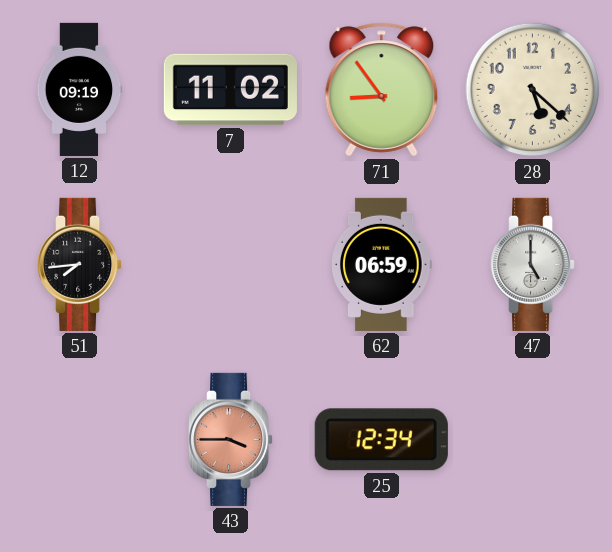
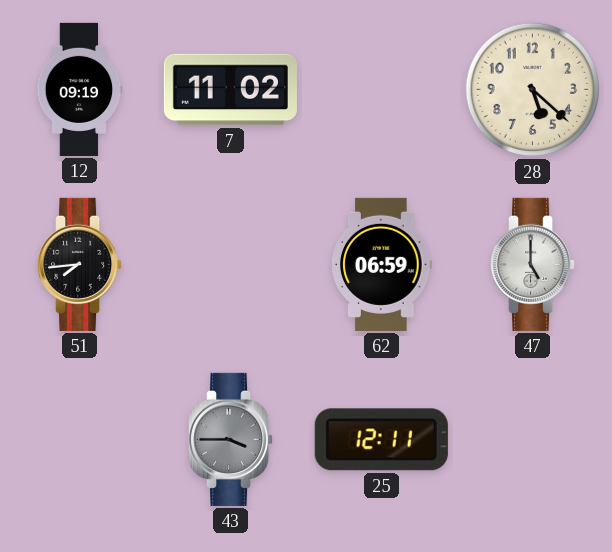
71: 8:54 -> none
43 dial: salmon -> grey
25: 12:34 -> 12:11
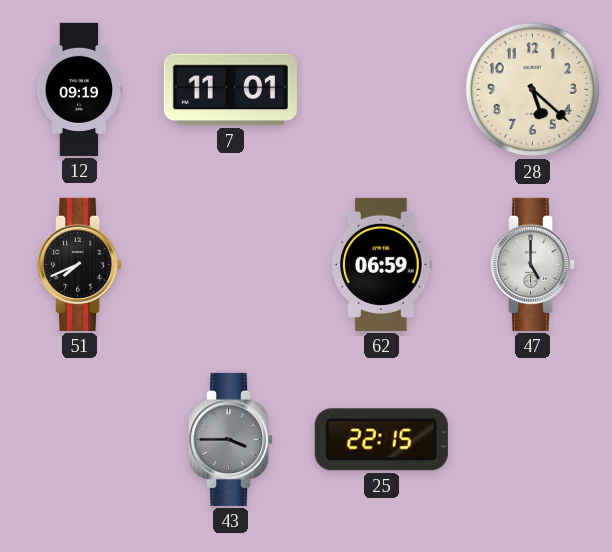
7: 11:02 -> 11:01
51: 7:44 -> 7:41
25: 12:11 -> 22:15
